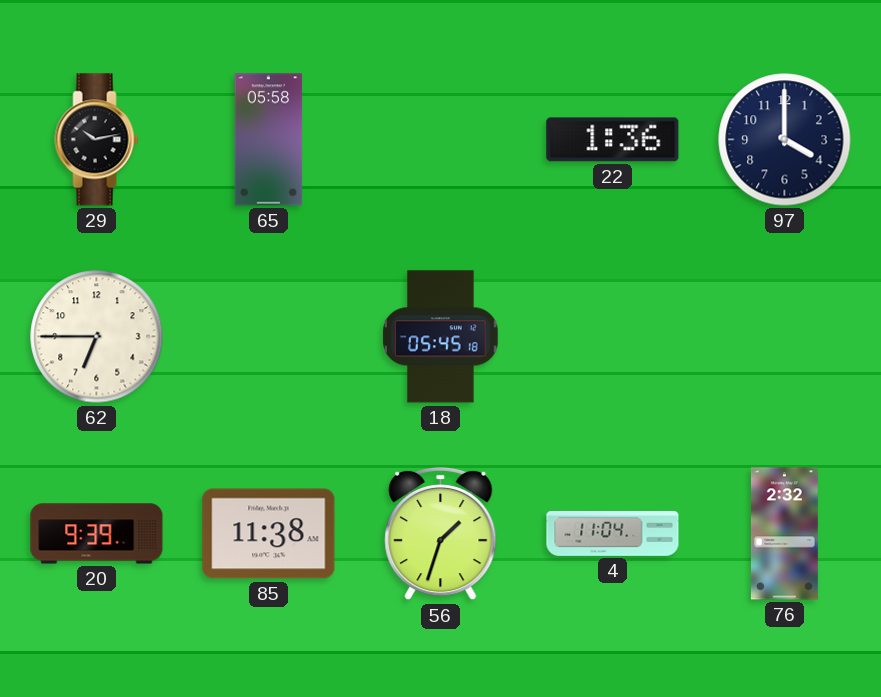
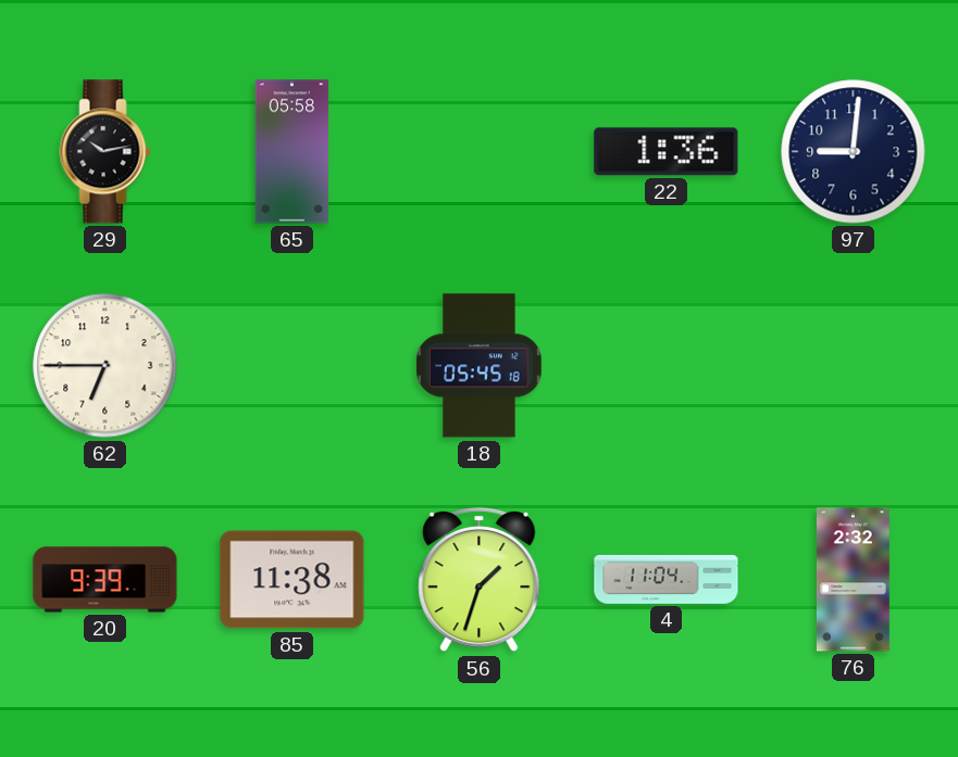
97: 4:00 -> 9:01
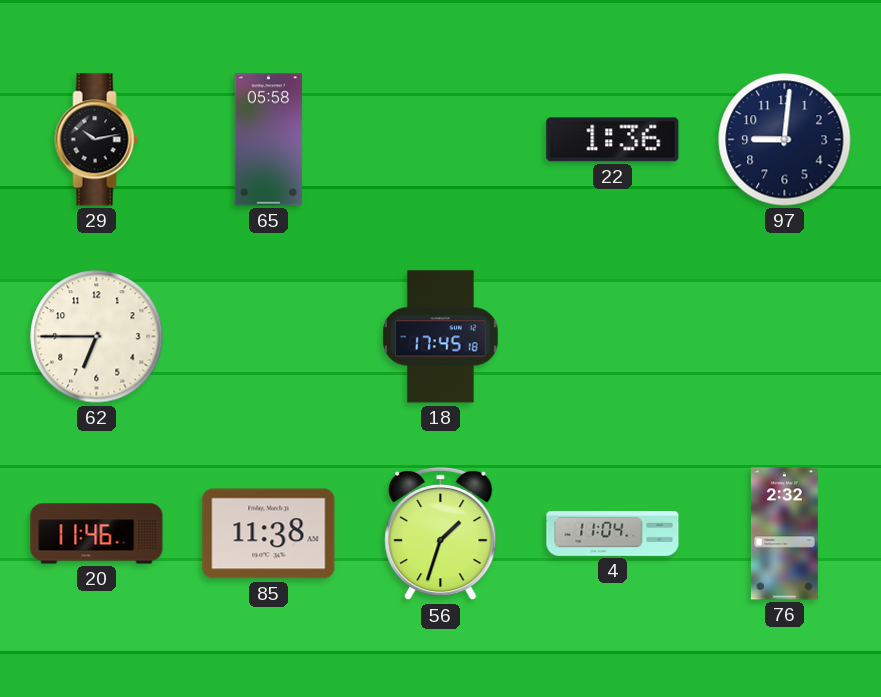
18: 05:45 -> 17:45
20: 9:39 -> 11:46
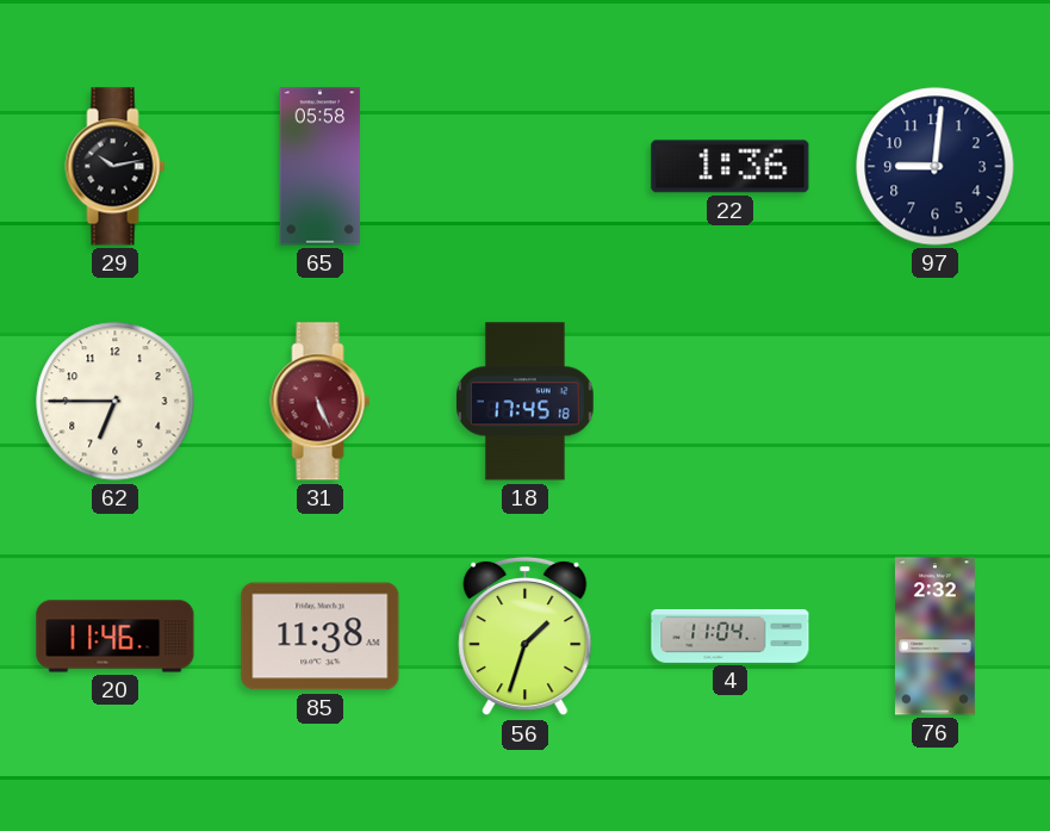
31: none -> 5:26
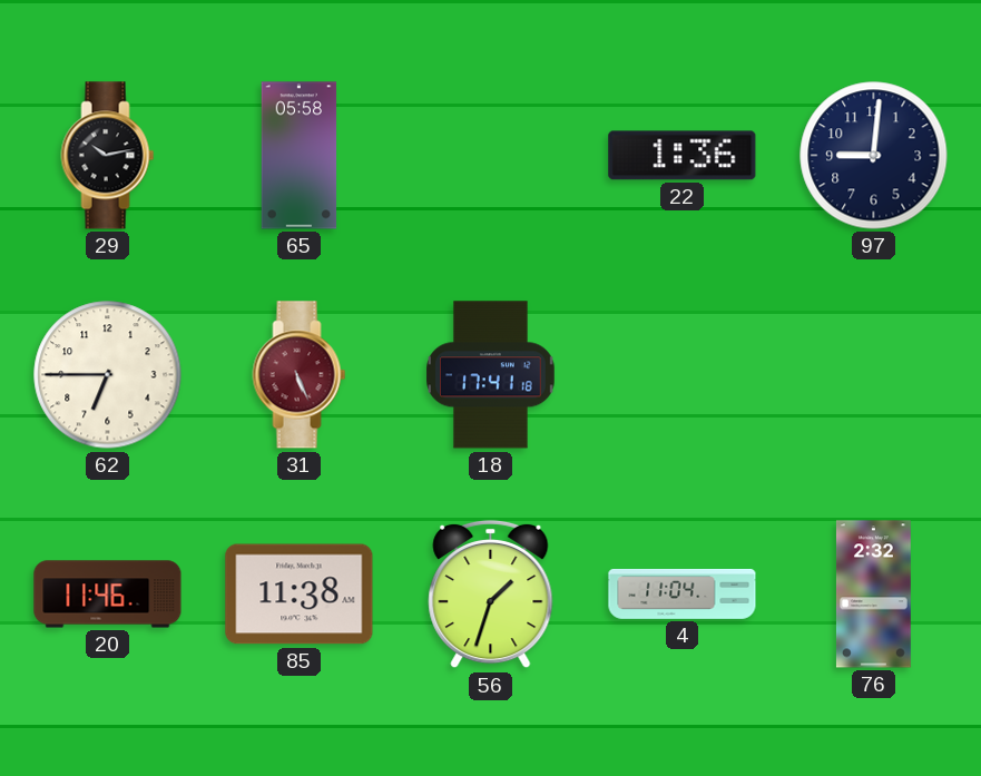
18: 17:45 -> 17:41
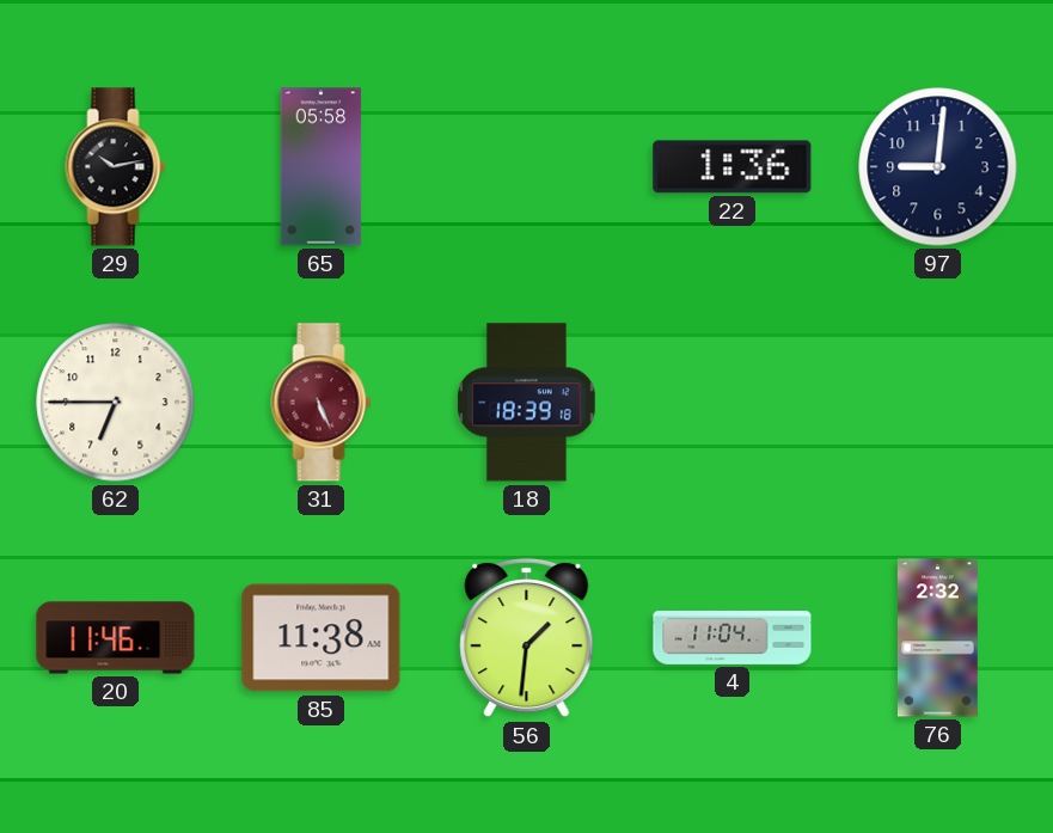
18: 17:41 -> 18:39
56: 1:33 -> 1:31
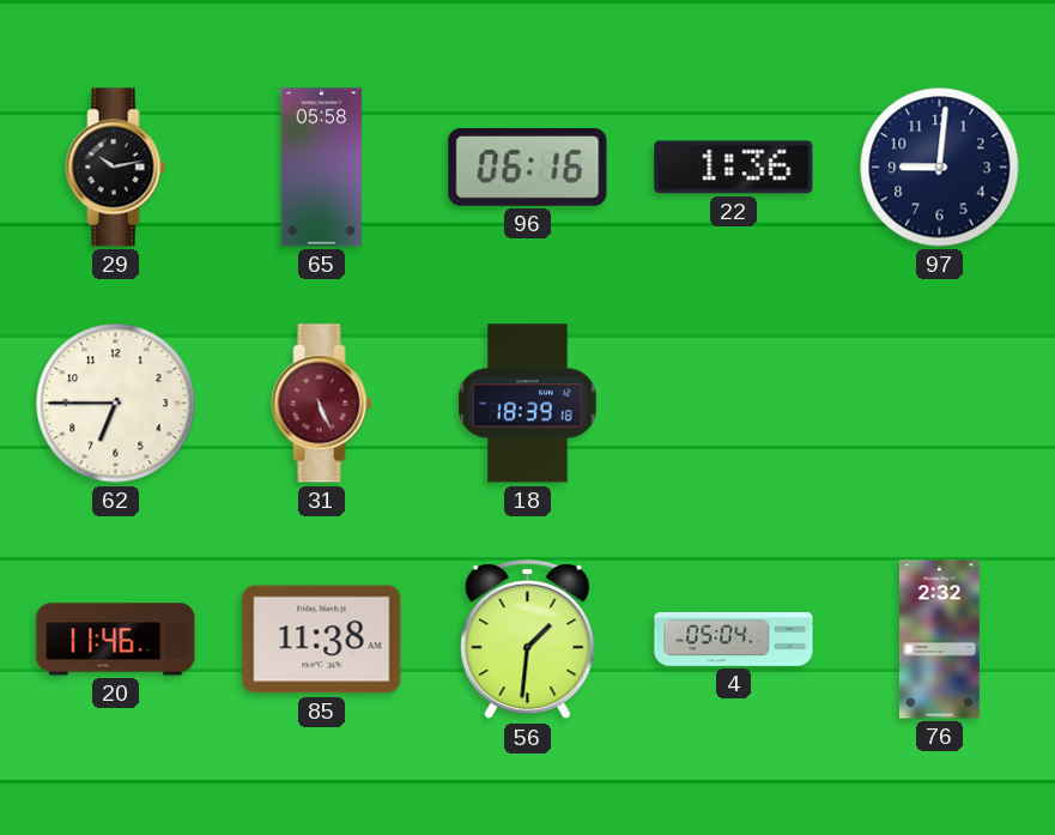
96: none -> 06:16
4: 11:04 -> 05:04
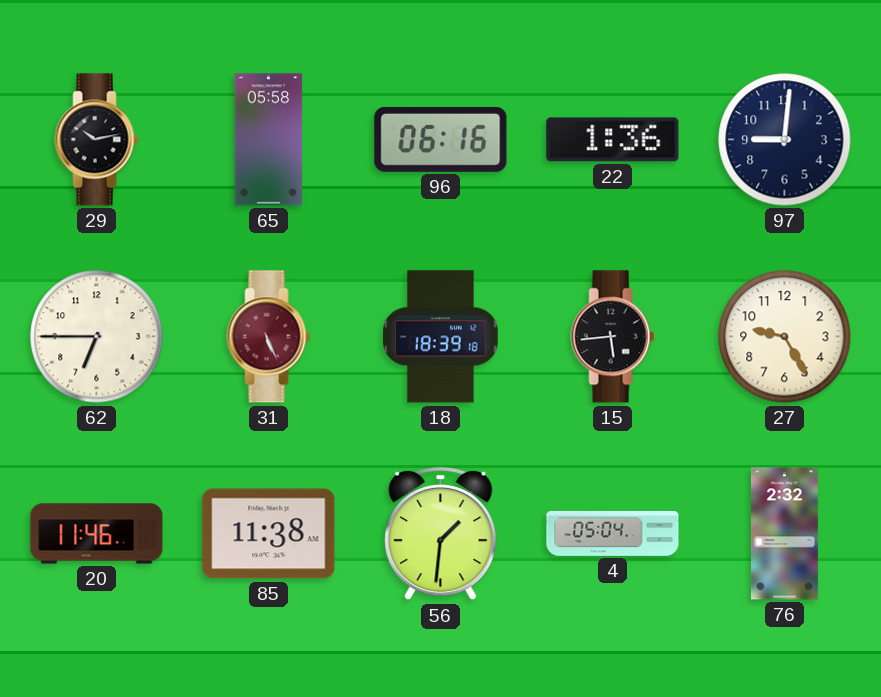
15: none -> 5:44
27: none -> 9:25
